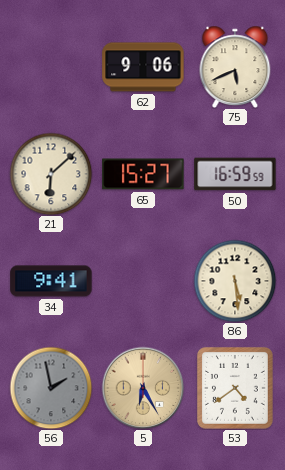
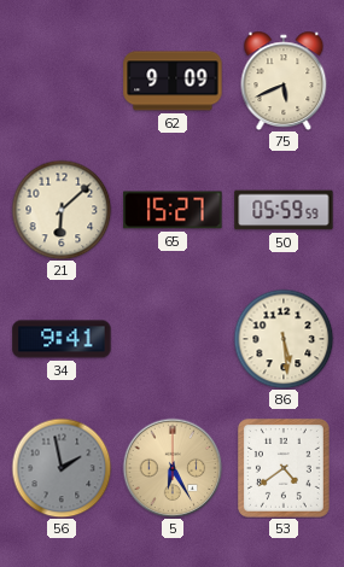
62: 9:06 -> 9:09
50: 16:59 -> 05:59
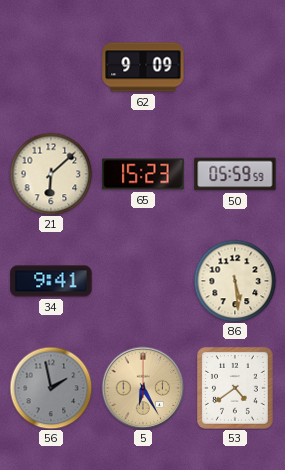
75: 5:41 -> none
65: 15:27 -> 15:23
